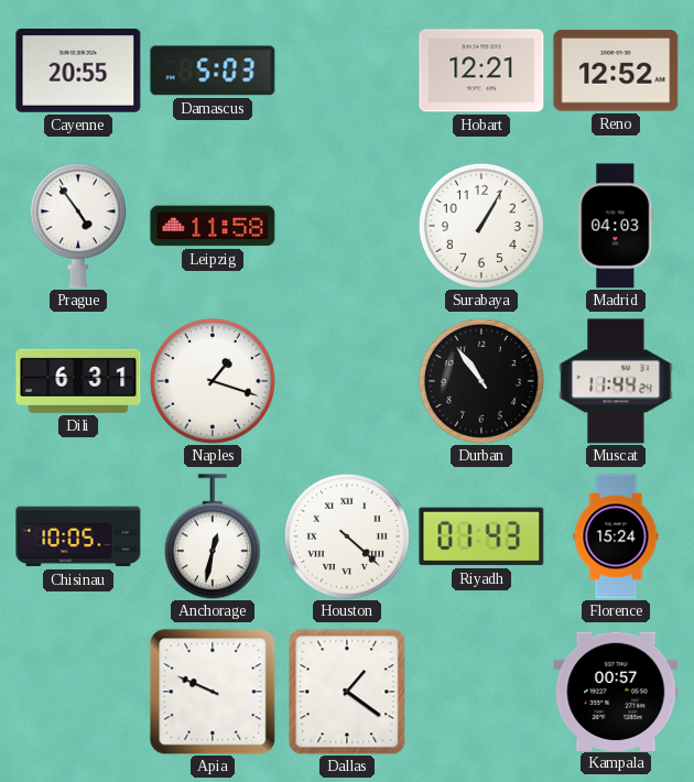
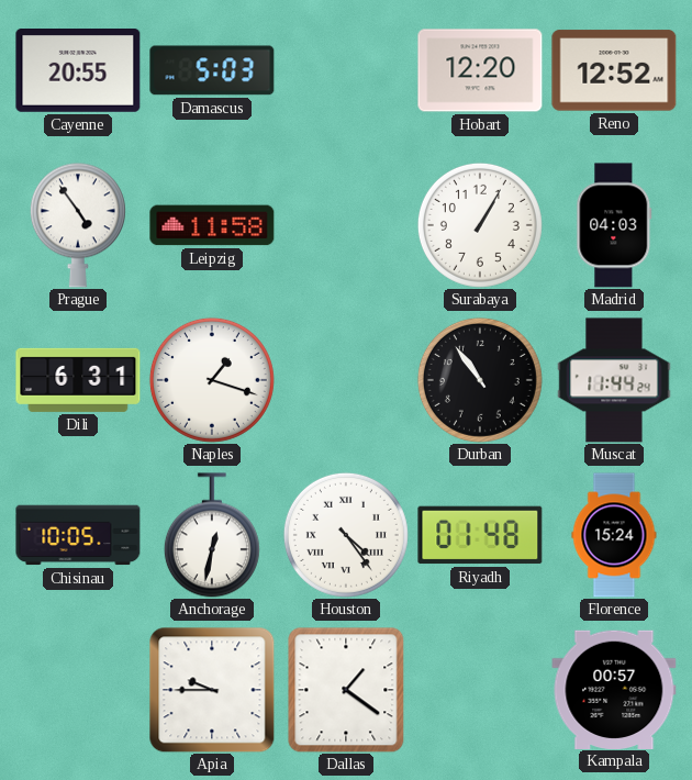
Hobart: 12:21 -> 12:20
Houston: 4:22 -> 4:24
Riyadh: 01:43 -> 01:48
Apia: 9:49 -> 9:45
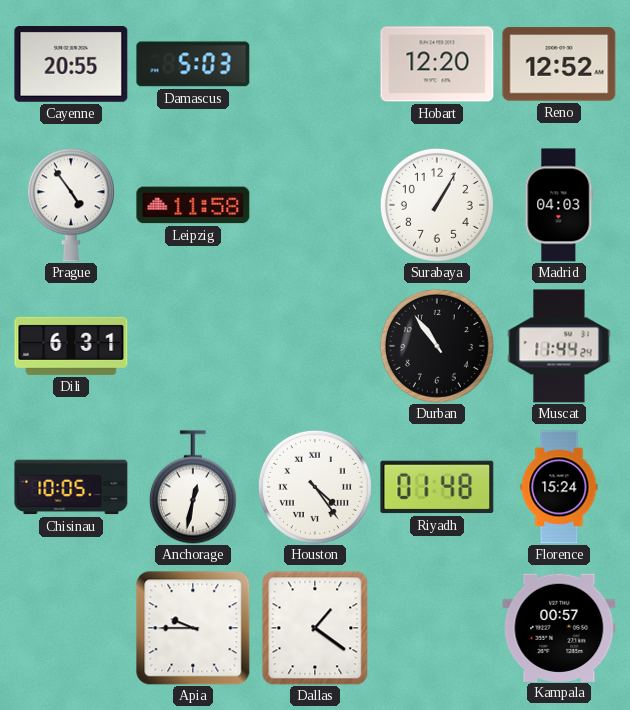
Naples: 1:18 -> none
